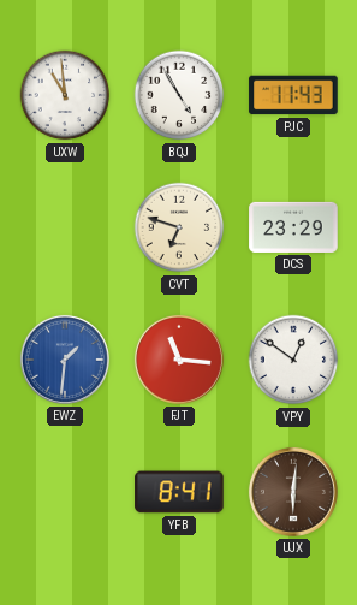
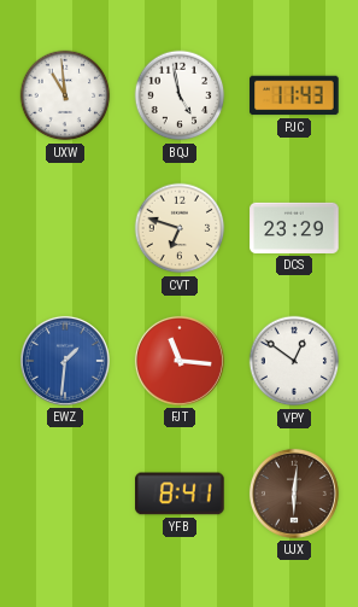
BQJ: 4:55 -> 4:58
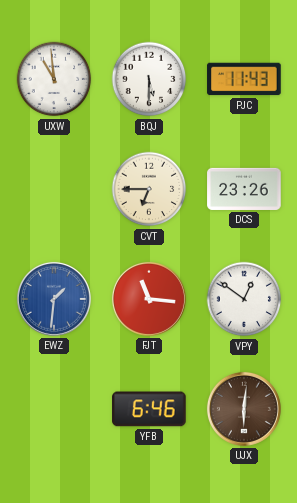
BQJ: 4:58 -> 5:30
CVT: 6:48 -> 6:45
DCS: 23:29 -> 23:26
YFB: 8:41 -> 6:46
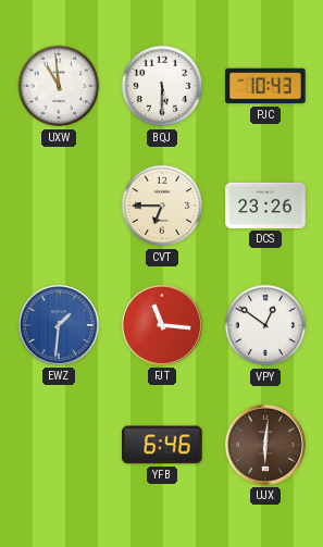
PJC: 11:43 -> 10:43
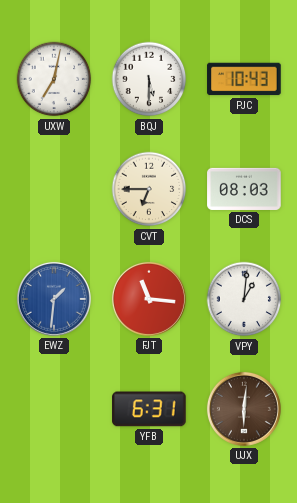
UXW: 10:59 -> 7:02
DCS: 23:26 -> 08:03
VPY: 12:51 -> 1:01
YFB: 6:46 -> 6:31
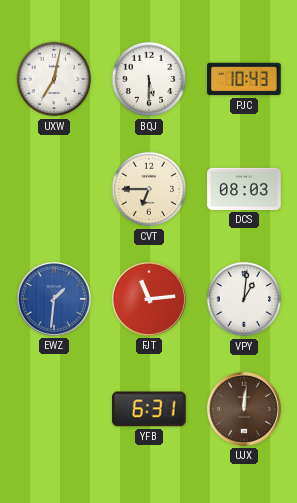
FJT: 11:16 -> 11:14
UJX: 6:01 -> 12:01
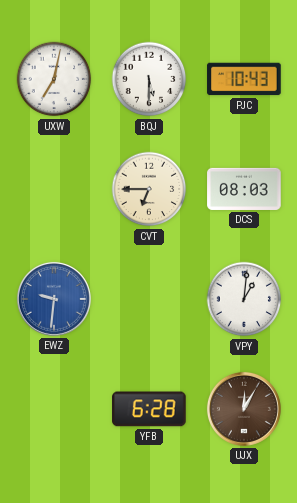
EWZ: 1:31 -> 9:31
FJT: 11:14 -> none
YFB: 6:31 -> 6:28
UJX: 12:01 -> 12:05
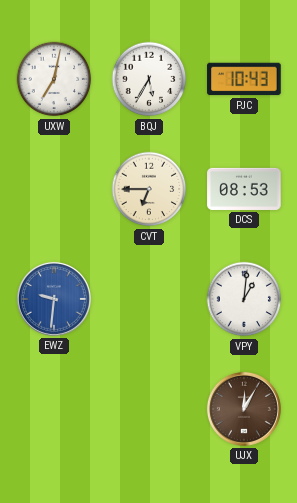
BQJ: 5:30 -> 5:35
DCS: 08:03 -> 08:53
YFB: 6:28 -> none
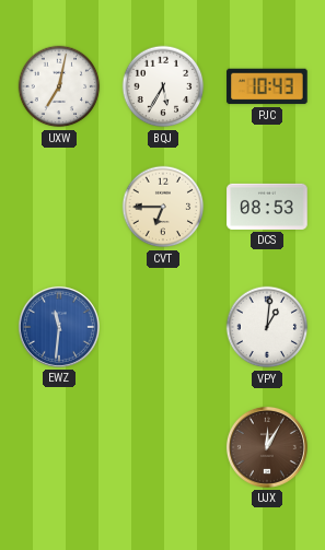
EWZ: 9:31 -> 11:31
